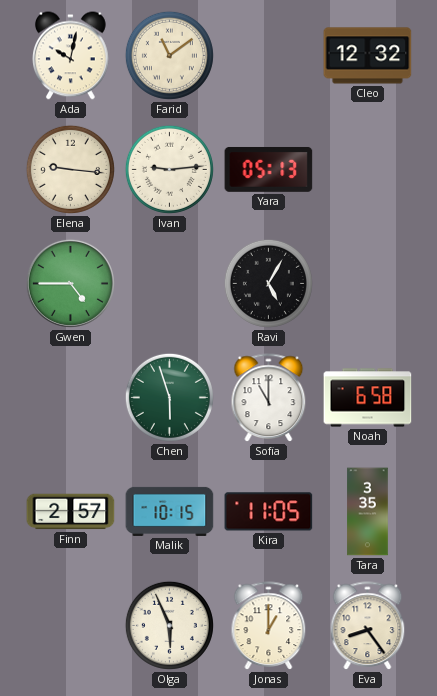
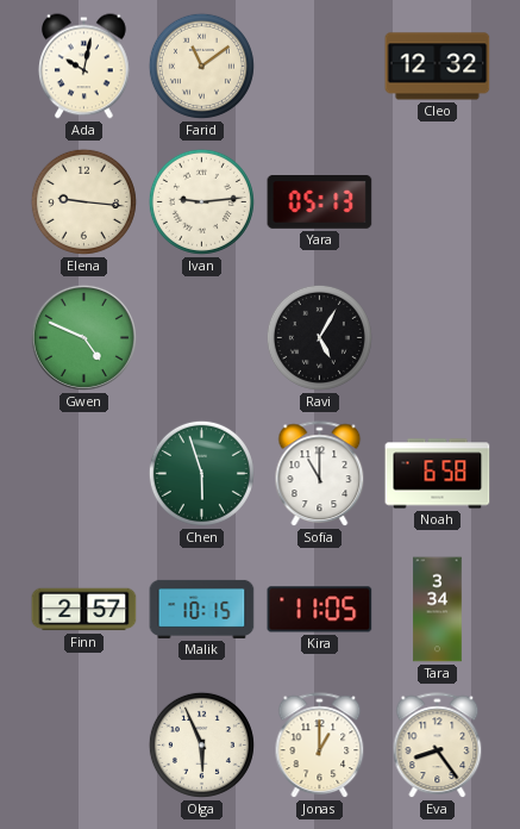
Gwen: 4:45 -> 4:49
Tara: 3:35 -> 3:34
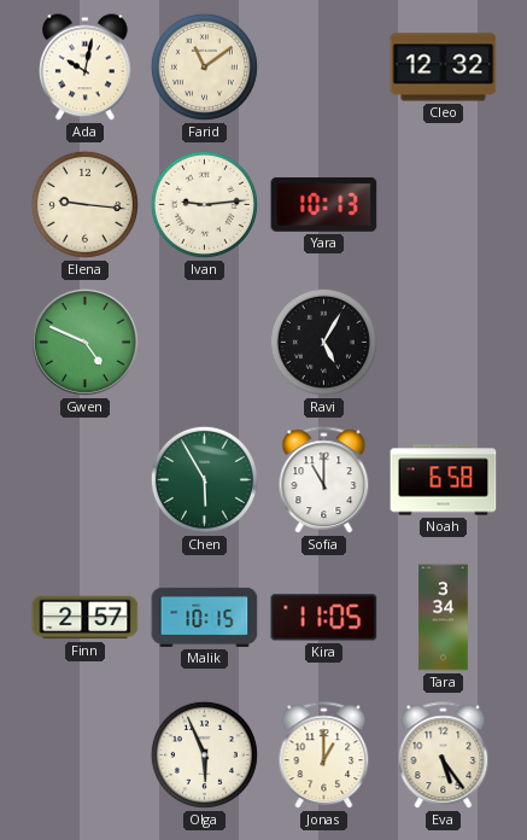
Yara: 05:13 -> 10:13
Chen: 5:57 -> 5:55
Eva: 8:24 -> 5:24
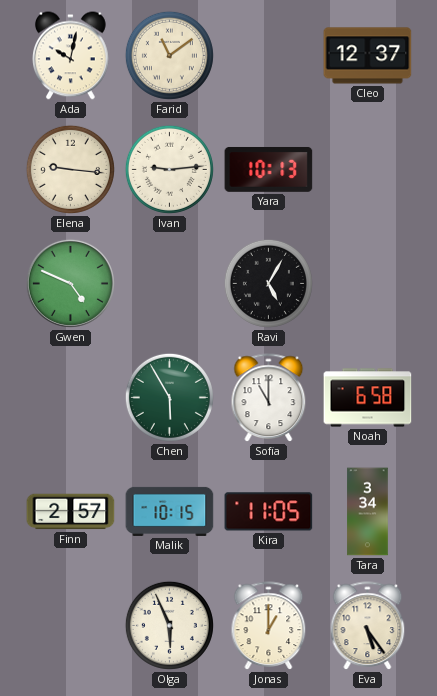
Cleo: 12:32 -> 12:37
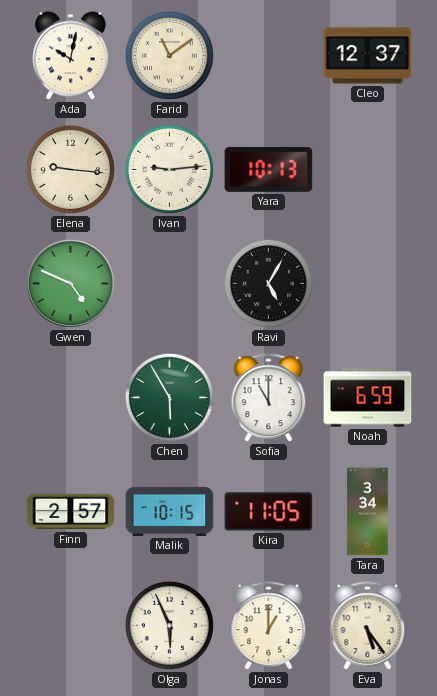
Noah: 6:58 -> 6:59
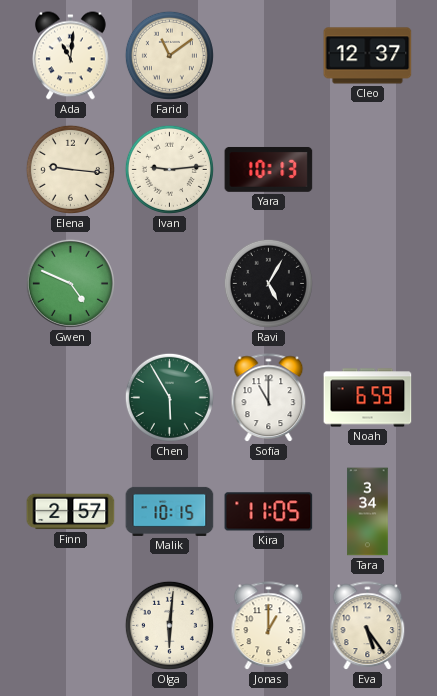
Ada: 10:02 -> 11:01
Olga: 5:56 -> 6:01
